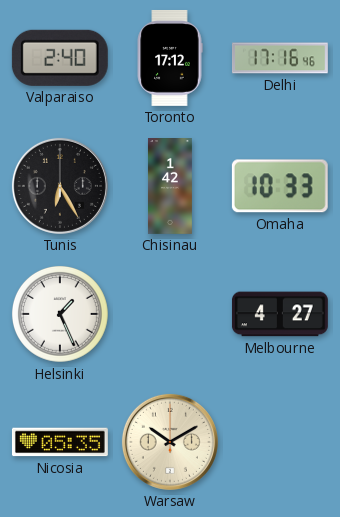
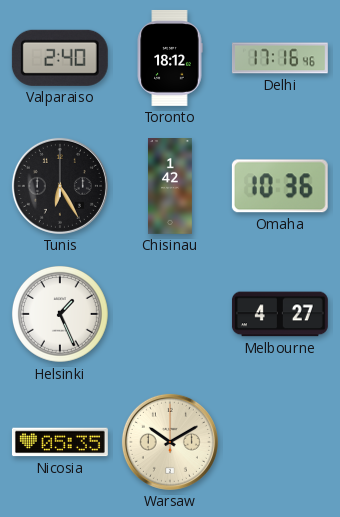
Toronto: 17:12 -> 18:12
Omaha: 10:33 -> 10:36
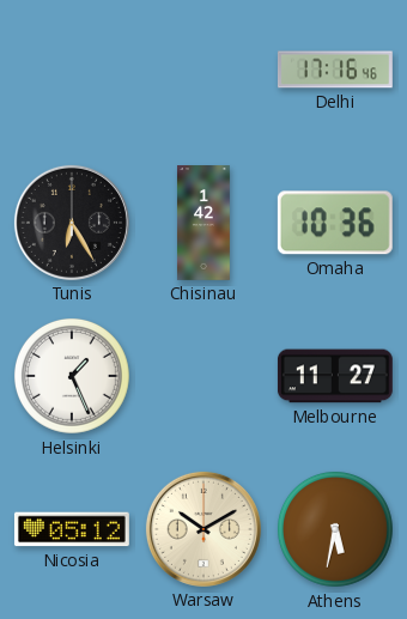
Valparaiso: 2:40 -> none
Toronto: 18:12 -> none
Melbourne: 4:27 -> 11:27
Nicosia: 05:35 -> 05:12
Athens: none -> 5:32
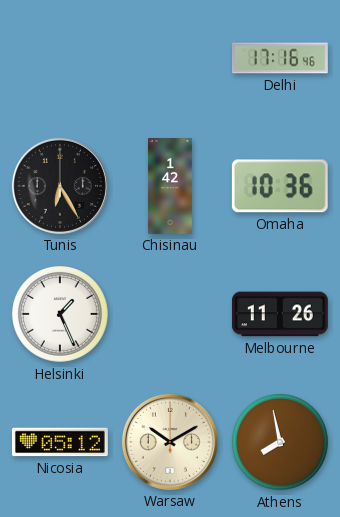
Melbourne: 11:27 -> 11:26
Athens: 5:32 -> 7:58
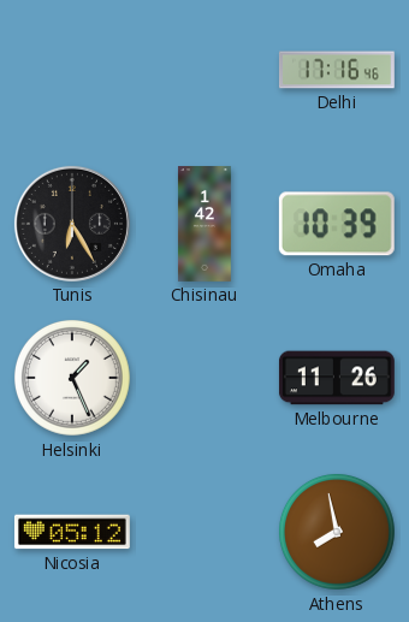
Omaha: 10:36 -> 10:39
Warsaw: 10:10 -> none
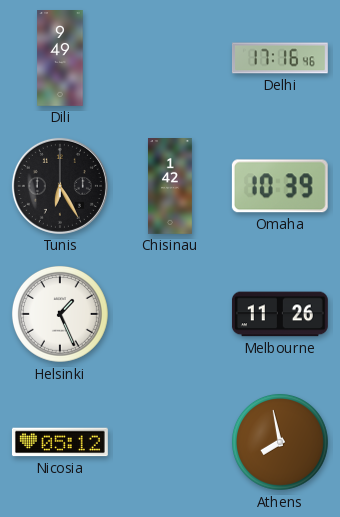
Dili: none -> 9:49
